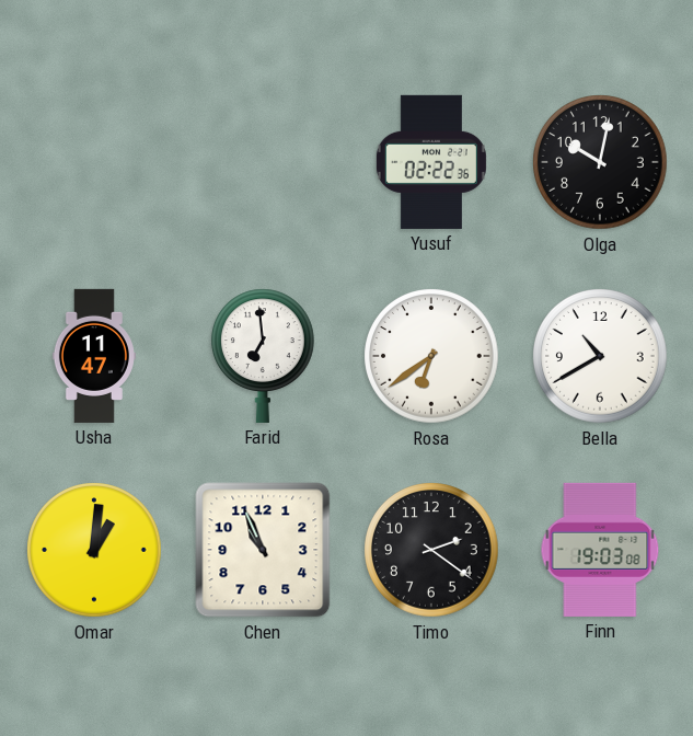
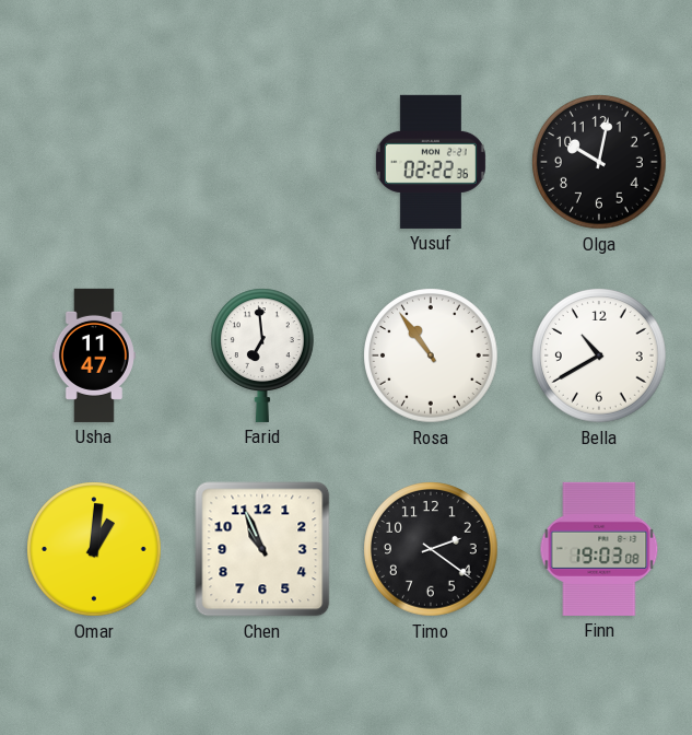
Rosa: 6:39 -> 10:54
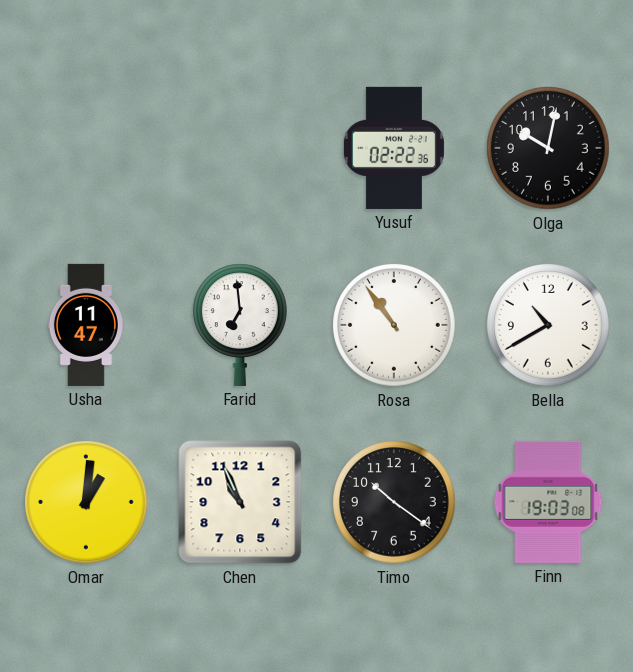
Timo: 2:21 -> 10:21
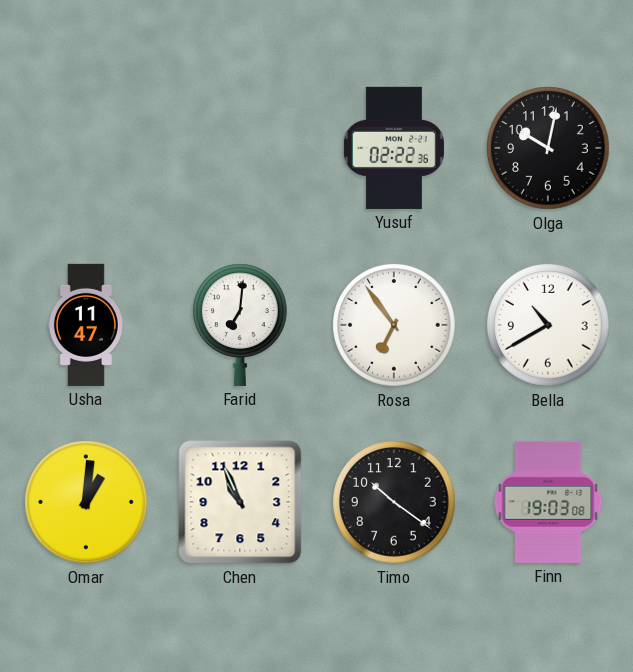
Farid: 6:59 -> 7:01
Rosa: 10:54 -> 6:54
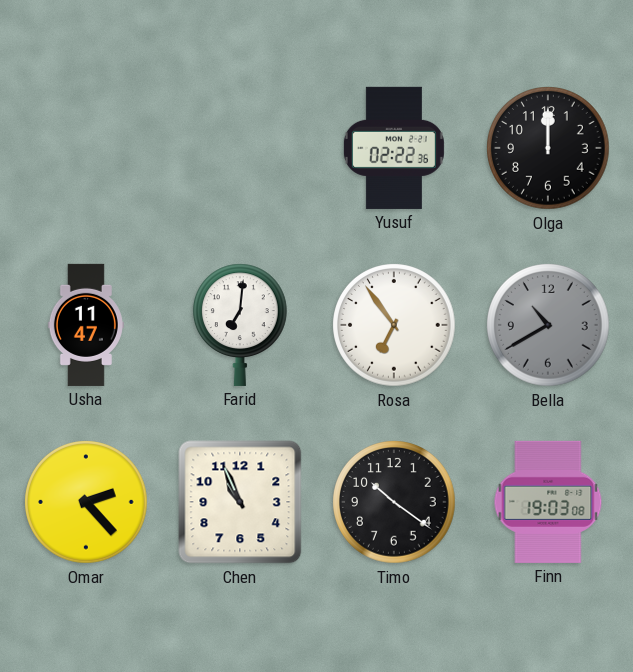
Olga: 10:02 -> 12:00
Bella dial: white -> grey
Omar: 1:01 -> 2:23
